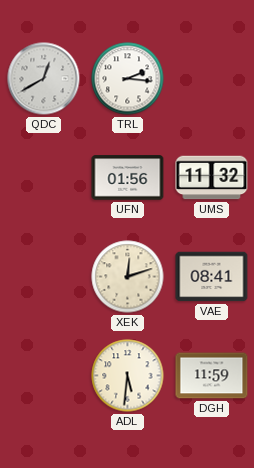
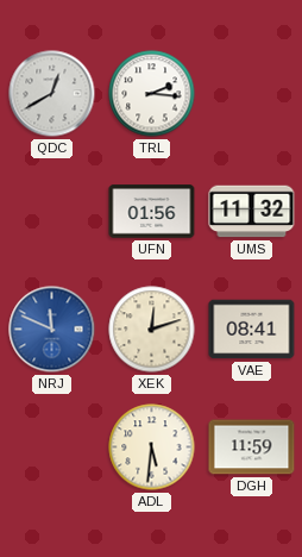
NRJ: none -> 11:49
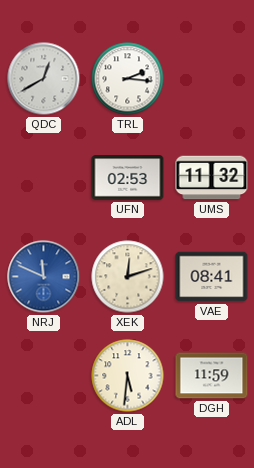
UFN: 01:56 -> 02:53
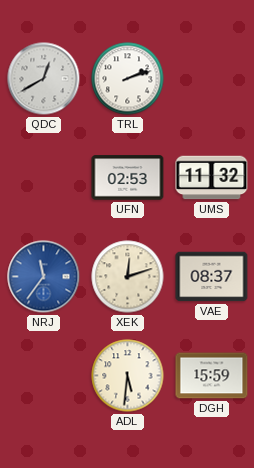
TRL: 2:16 -> 2:12
NRJ: 11:49 -> 11:36
VAE: 08:41 -> 08:37
DGH: 11:59 -> 15:59
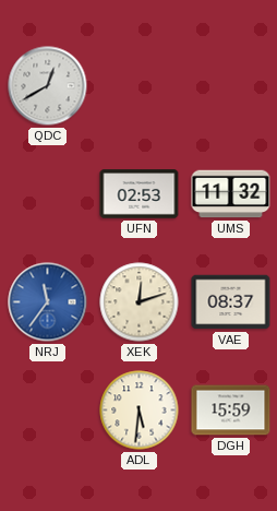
TRL: 2:12 -> none
